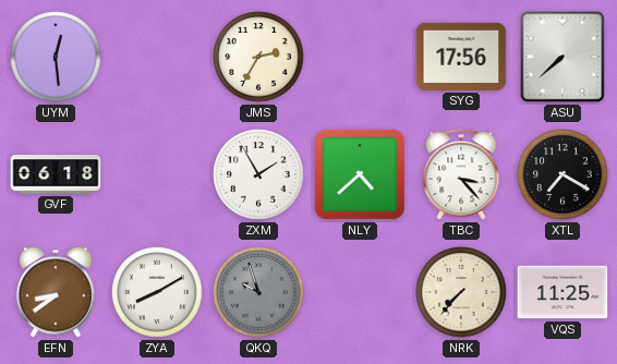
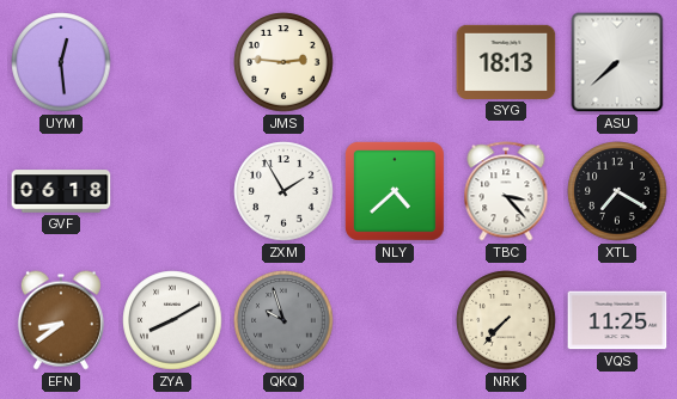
JMS: 2:35 -> 2:46
SYG: 17:56 -> 18:13
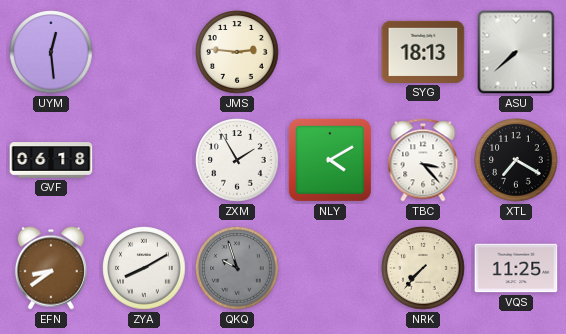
NLY: 4:38 -> 4:10
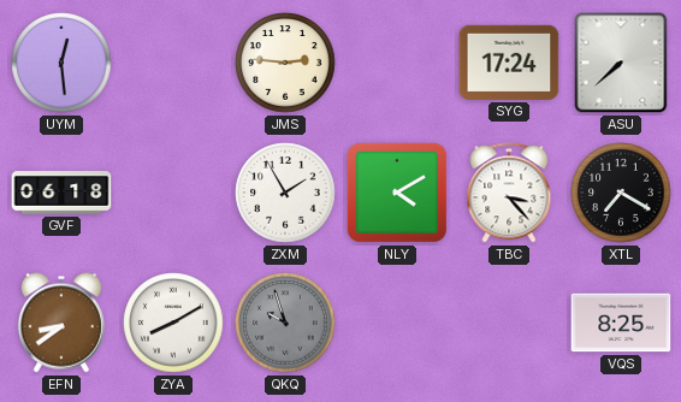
SYG: 18:13 -> 17:24
NRK: 7:37 -> none
VQS: 11:25 -> 8:25
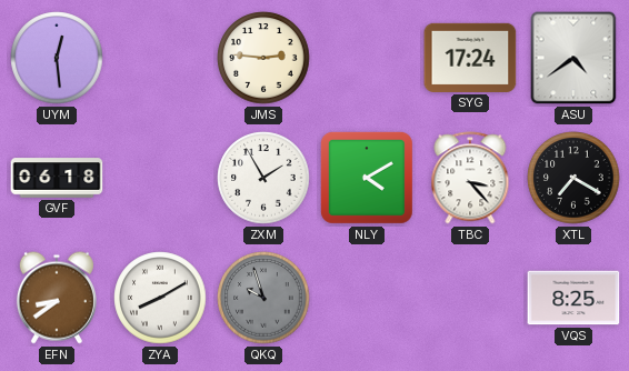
ASU: 7:38 -> 4:39
